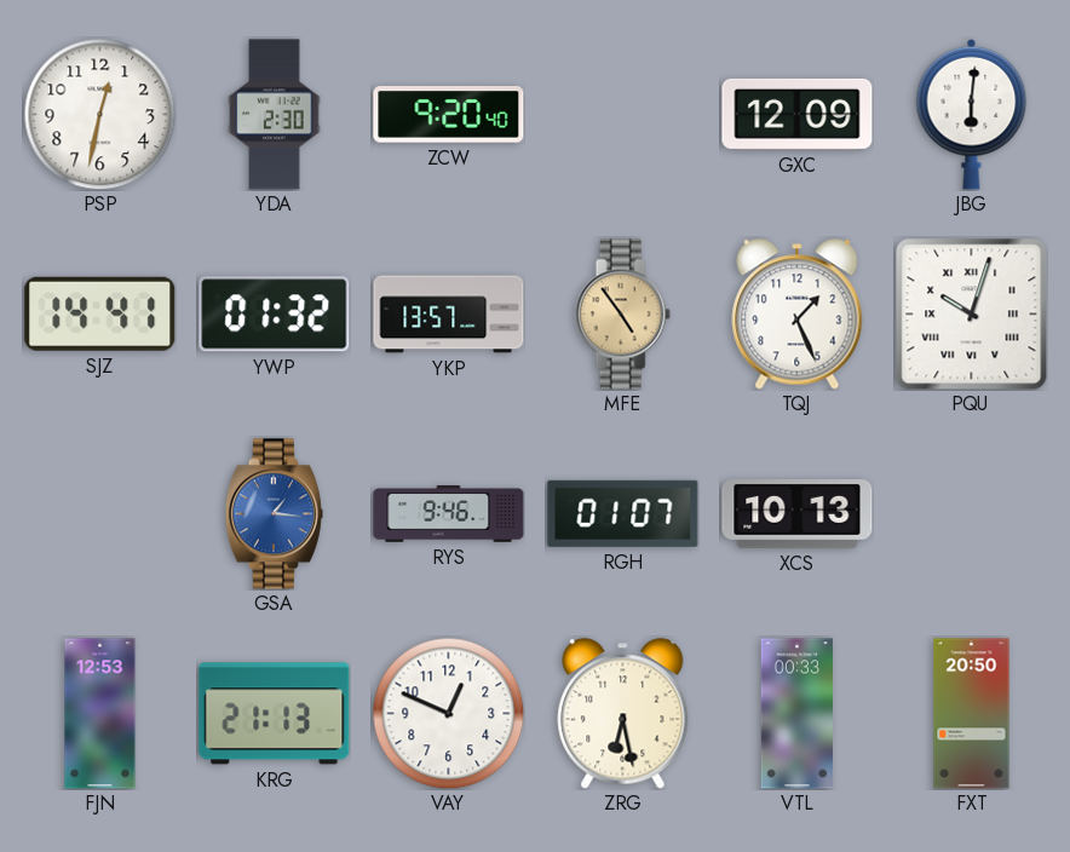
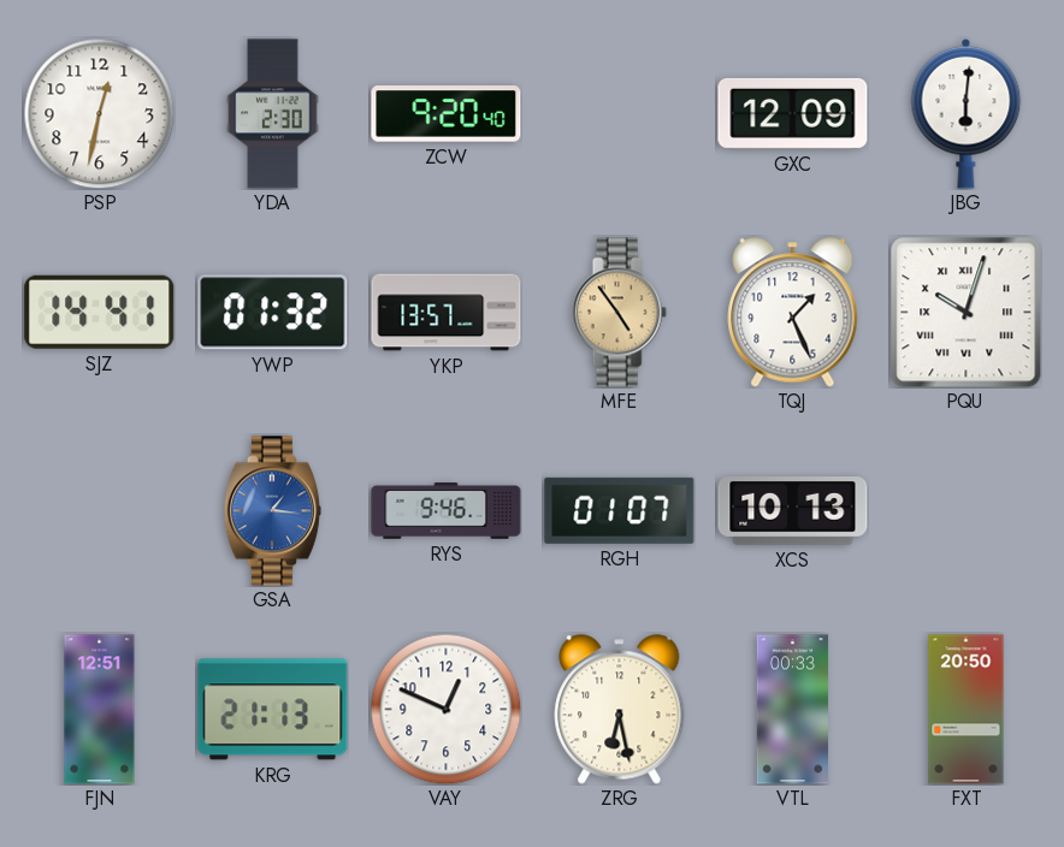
FJN: 12:53 -> 12:51
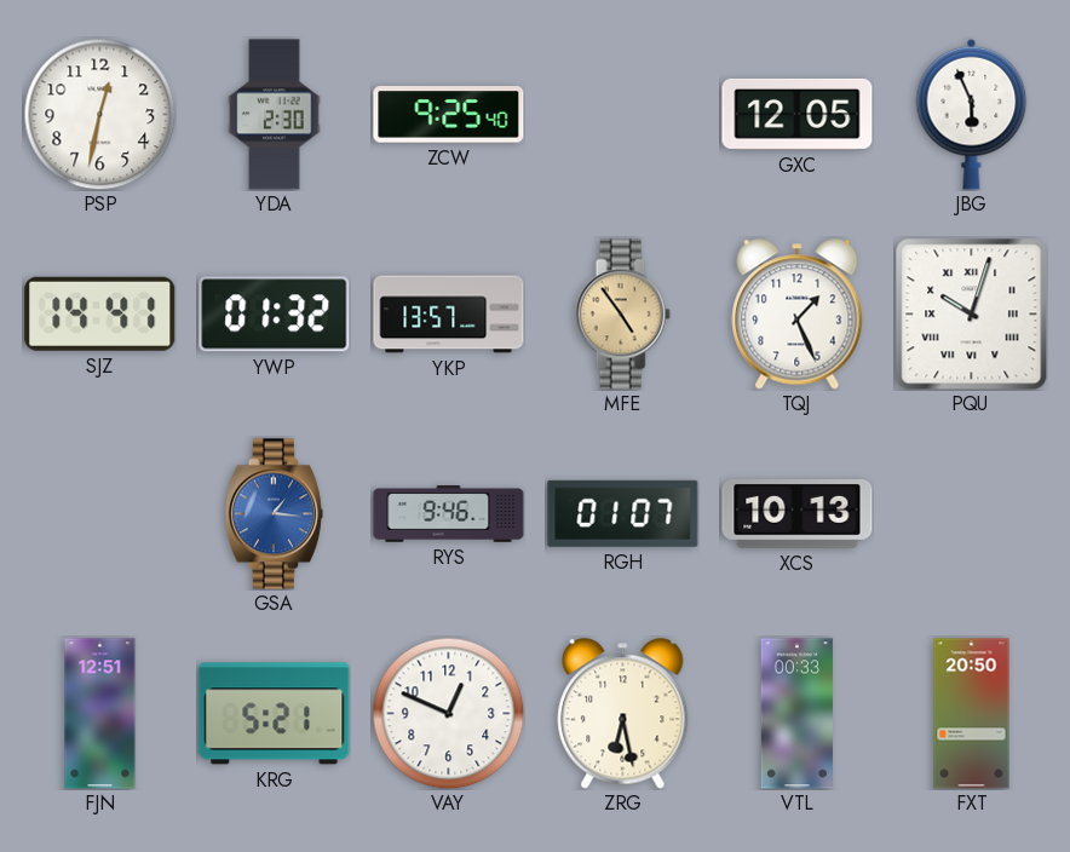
ZCW: 9:20 -> 9:25
GXC: 12:09 -> 12:05
JBG: 6:01 -> 5:56
KRG: 21:13 -> 5:21
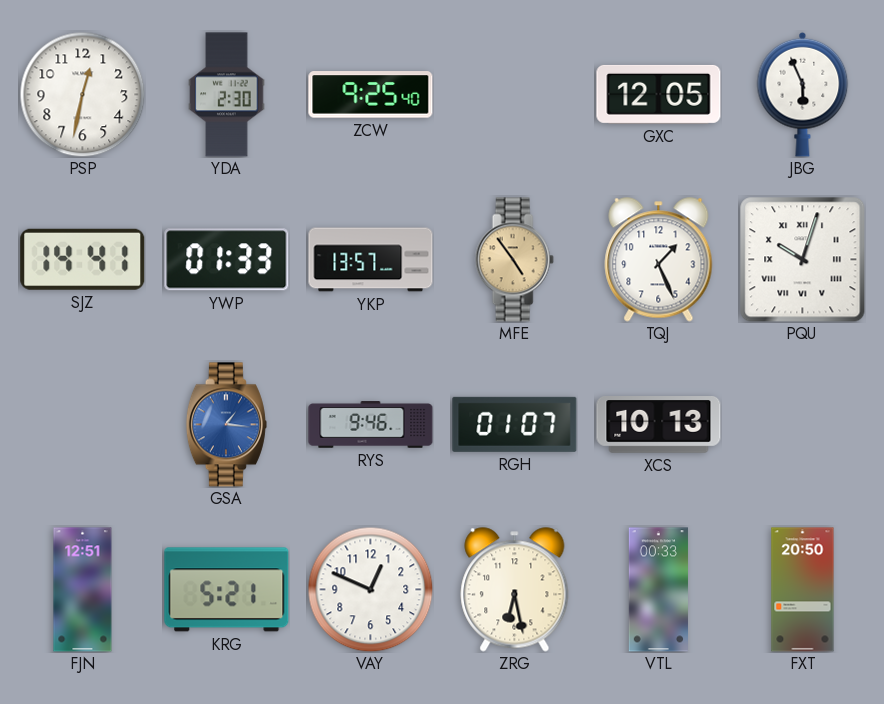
YWP: 01:32 -> 01:33
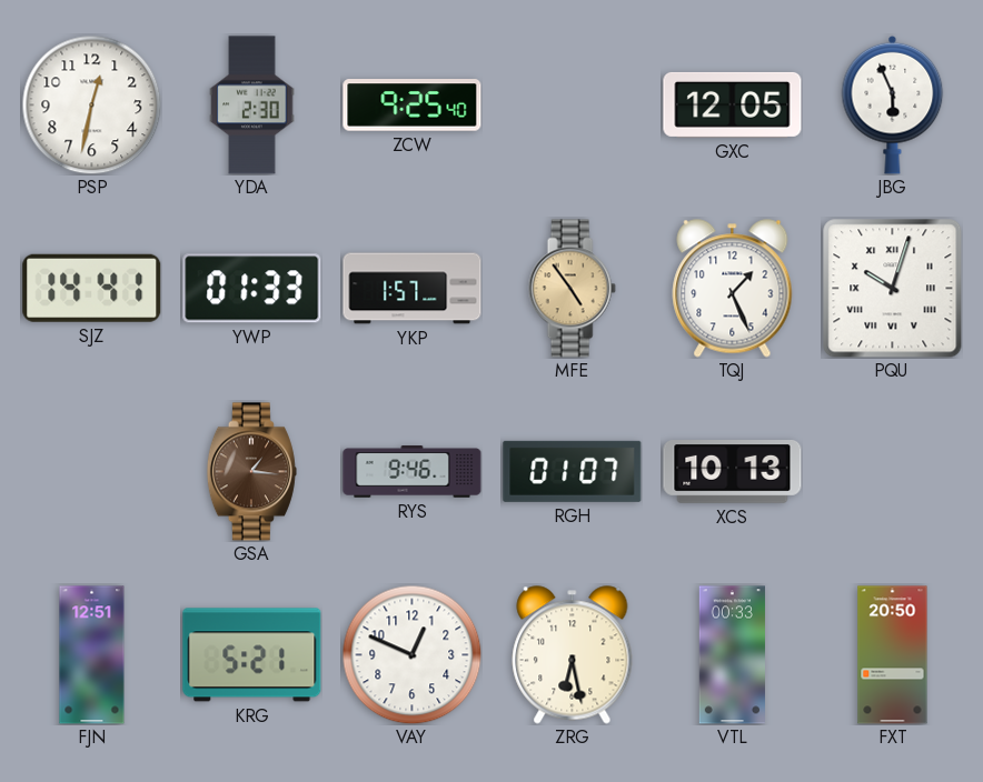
YKP: 13:57 -> 1:57
GSA dial: blue -> brown
